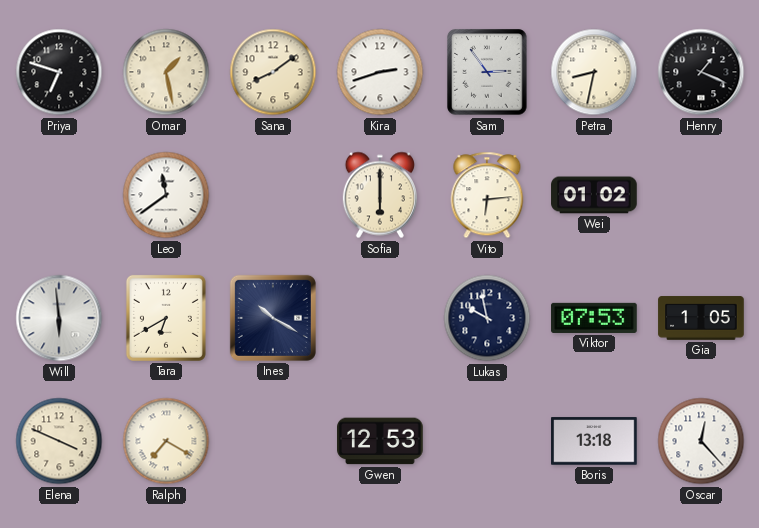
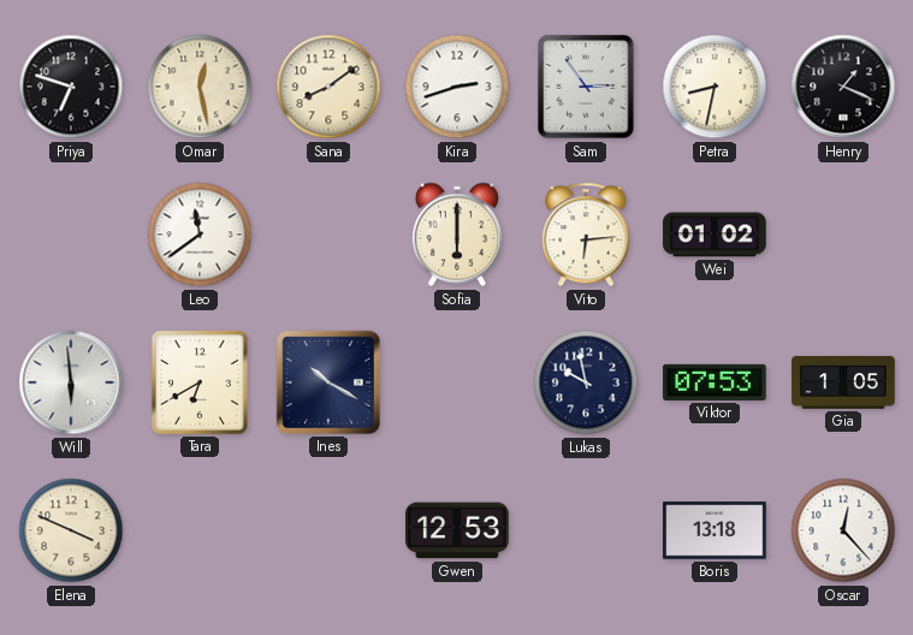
Omar: 1:28 -> 12:28
Ralph: 7:20 -> none
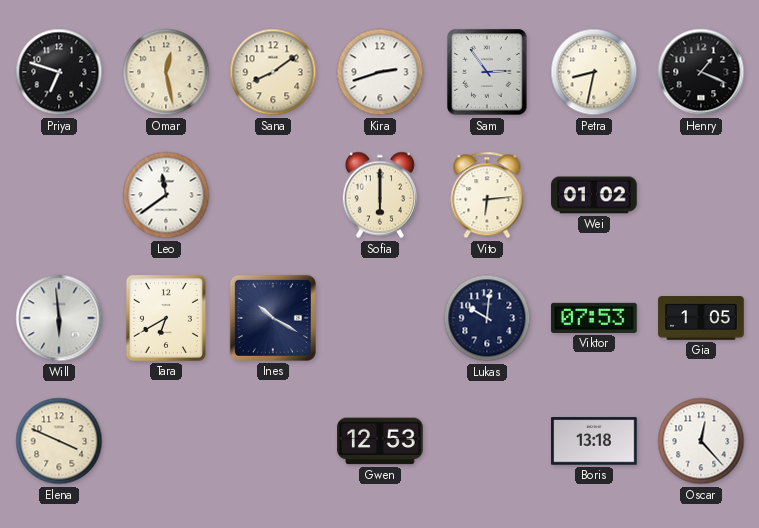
Lukas: 9:58 -> 10:01
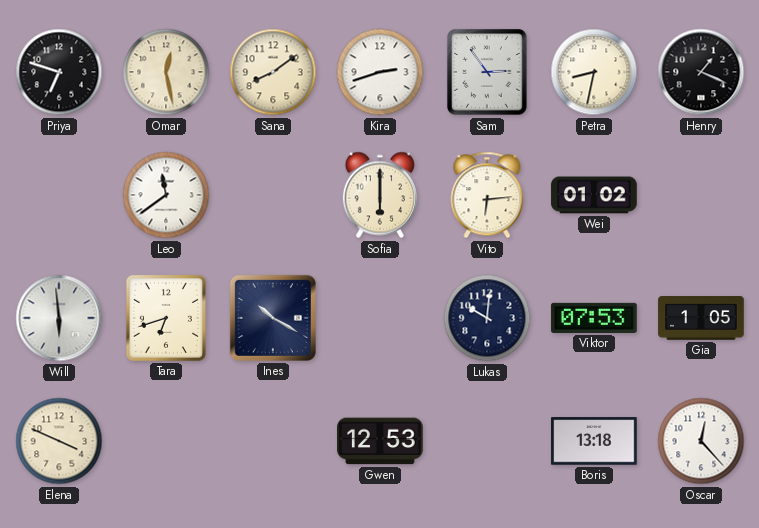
Tara: 6:40 -> 6:42
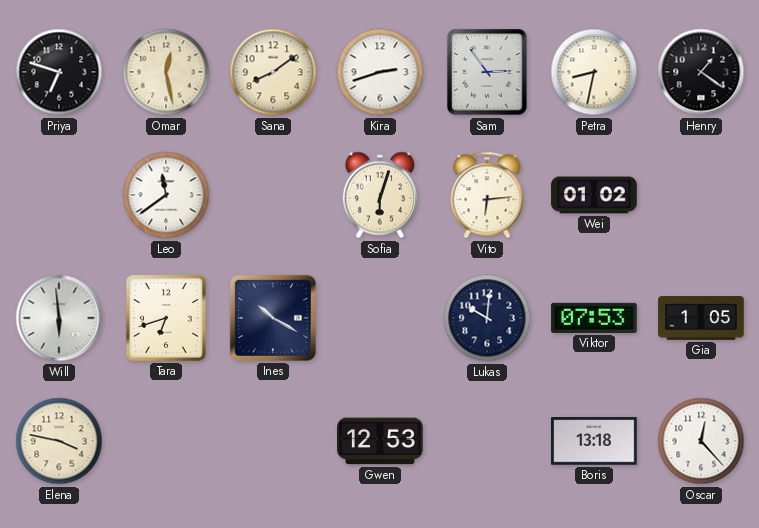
Henry: 1:19 -> 1:21
Sofia: 6:00 -> 6:03
Elena: 3:49 -> 3:47
